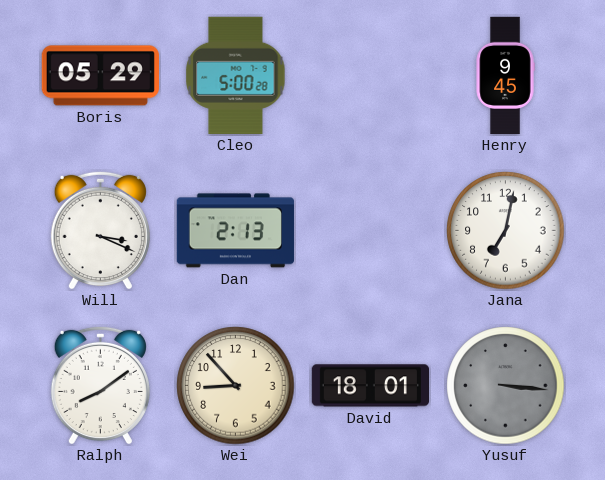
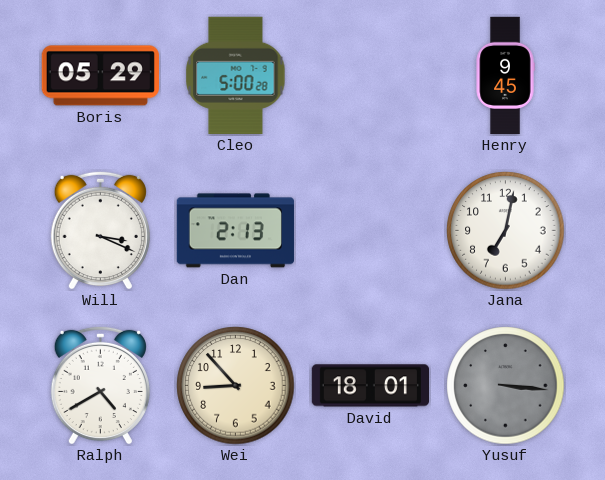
Ralph: 8:09 -> 4:40
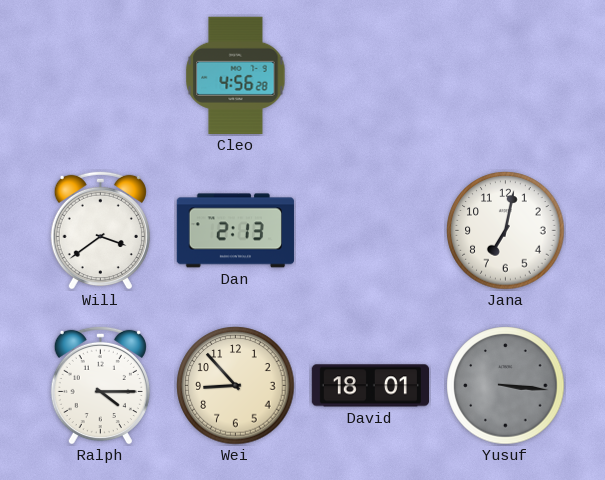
Boris: 05:29 -> none
Cleo: 5:00 -> 4:56
Henry: 9:45 -> none
Will: 3:19 -> 3:39
Ralph: 4:40 -> 4:15
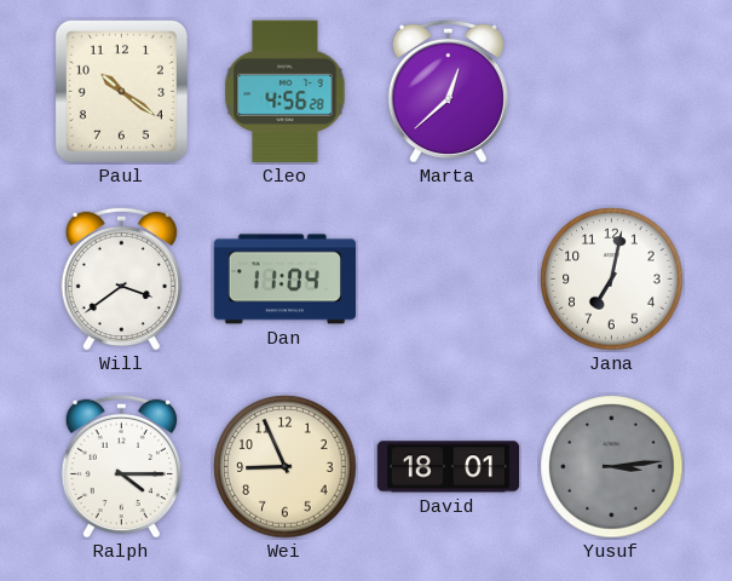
Paul: none -> 10:21
Marta: none -> 12:38
Dan: 2:13 -> 11:04
Wei: 8:53 -> 8:56
Yusuf: 3:16 -> 3:14
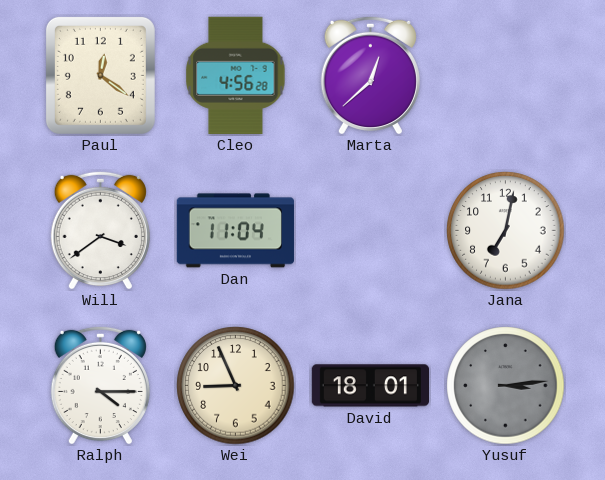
Paul: 10:21 -> 12:21
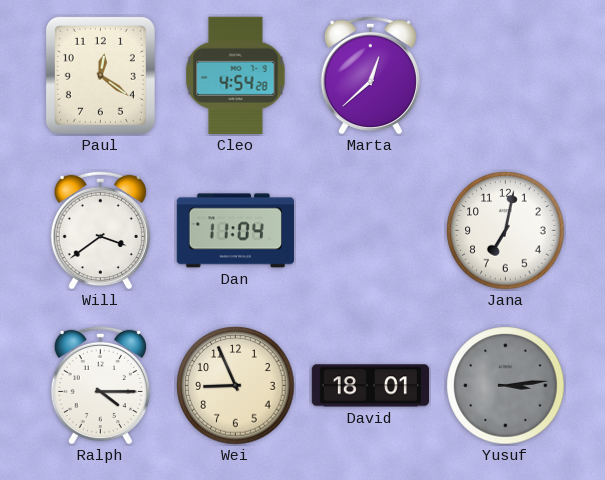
Cleo: 4:56 -> 4:54
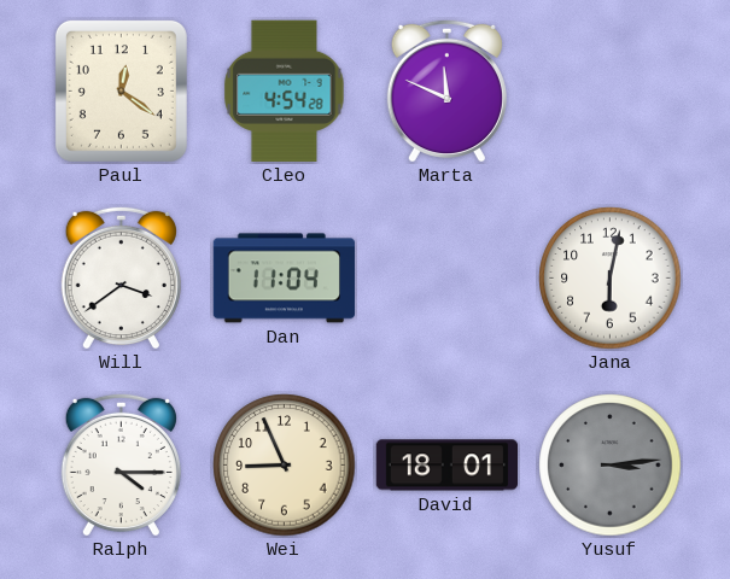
Marta: 12:38 -> 11:49
Jana: 7:02 -> 6:02
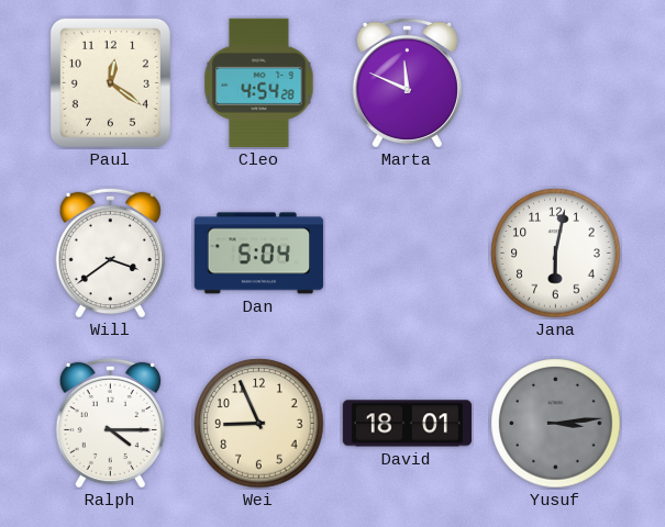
Dan: 11:04 -> 5:04
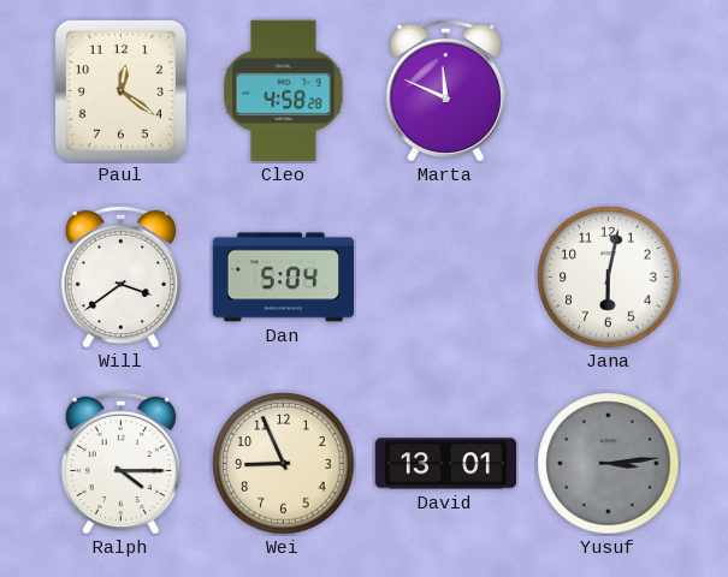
Cleo: 4:54 -> 4:58
David: 18:01 -> 13:01
